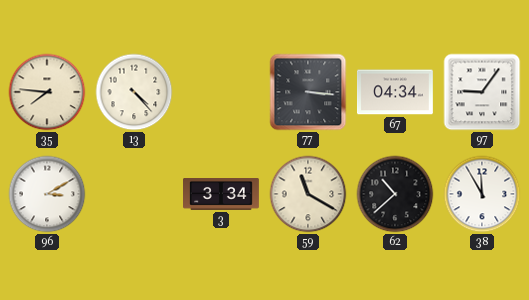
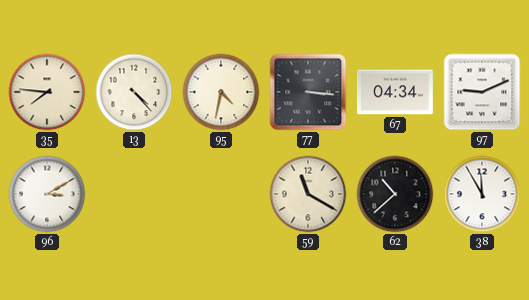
95: none -> 4:32
97: 9:06 -> 9:11
3: 3:34 -> none
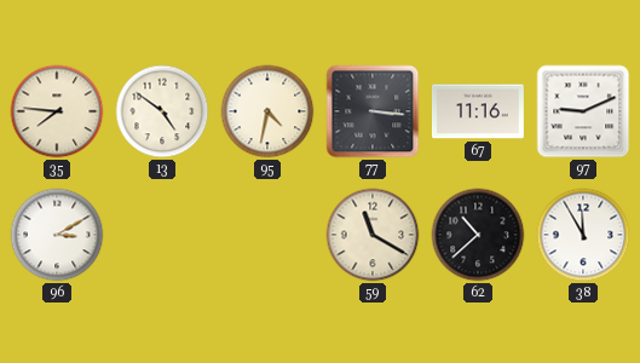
13: 4:23 -> 4:51
67: 04:34 -> 11:16
